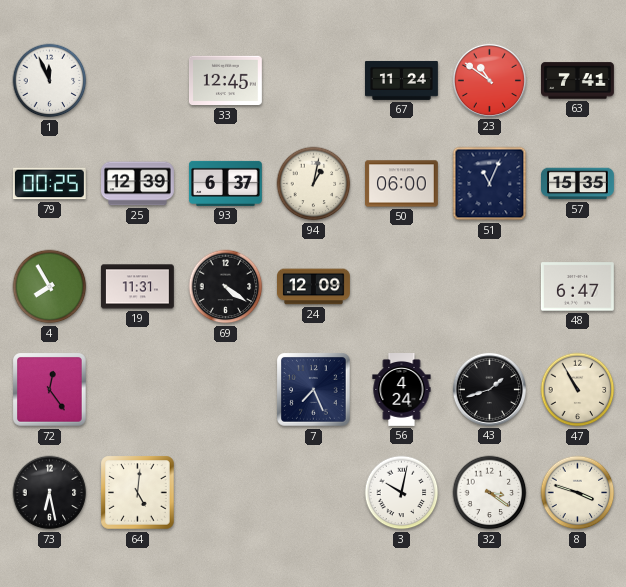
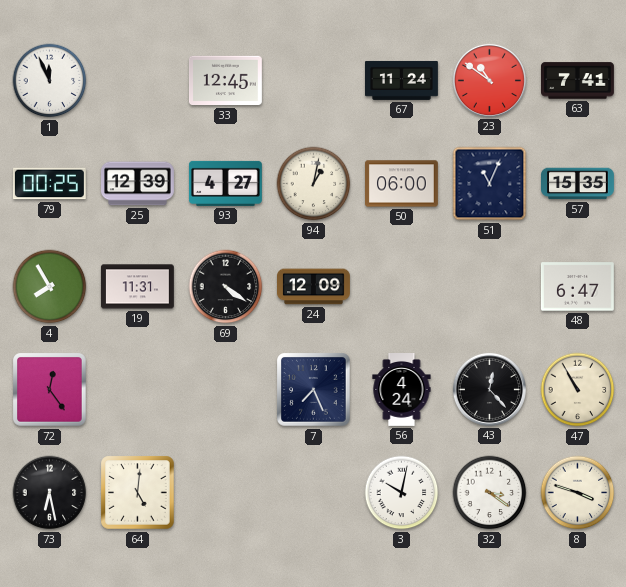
93: 6:37 -> 4:27
43: 1:42 -> 12:23
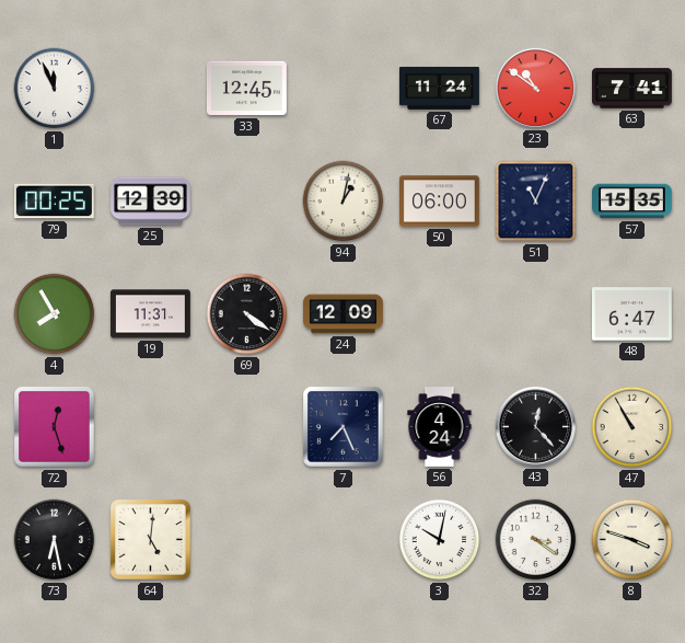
93: 4:27 -> none
72: 12:24 -> 12:27
